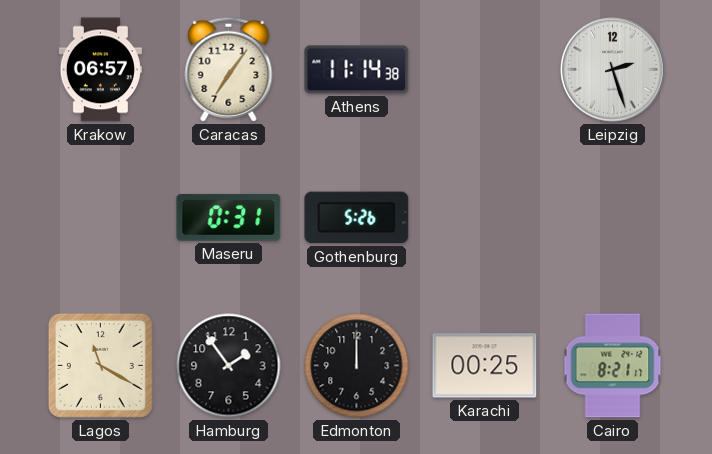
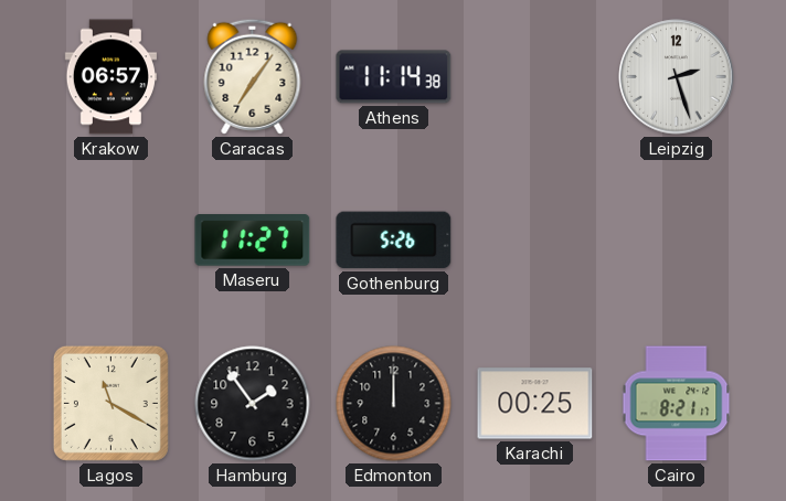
Maseru: 0:31 -> 11:27
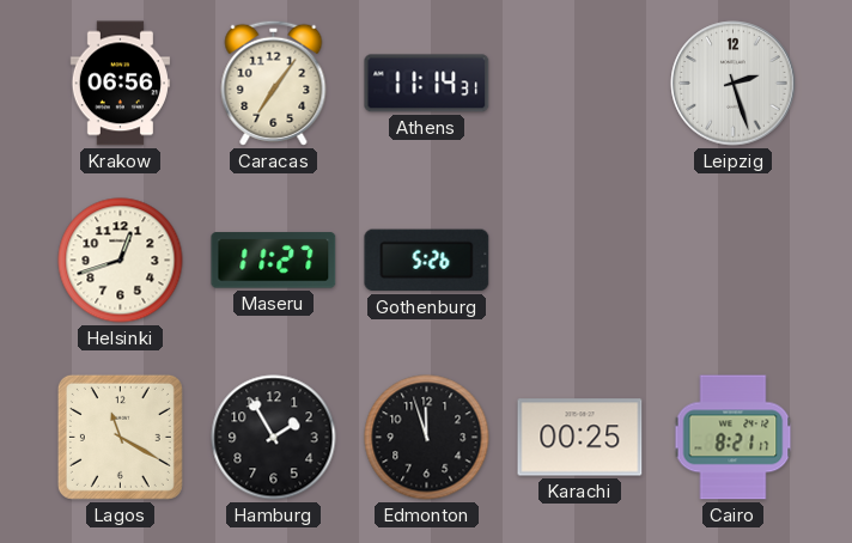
Krakow: 06:57 -> 06:56
Athens: 11:14:38 -> 11:14:31
Helsinki: none -> 12:42
Hamburg: 1:54 -> 1:55
Edmonton: 12:00 -> 11:57
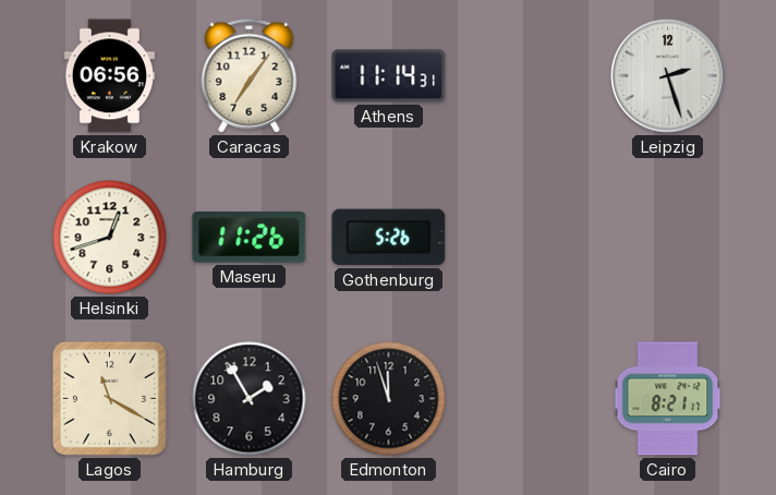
Maseru: 11:27 -> 11:26
Karachi: 00:25 -> none
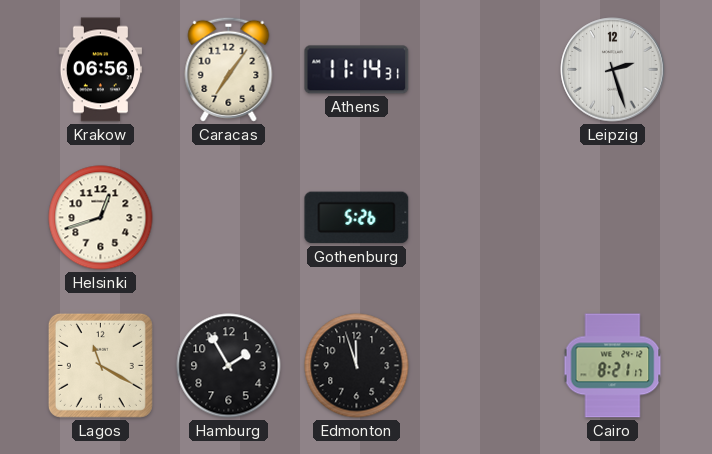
Maseru: 11:26 -> none
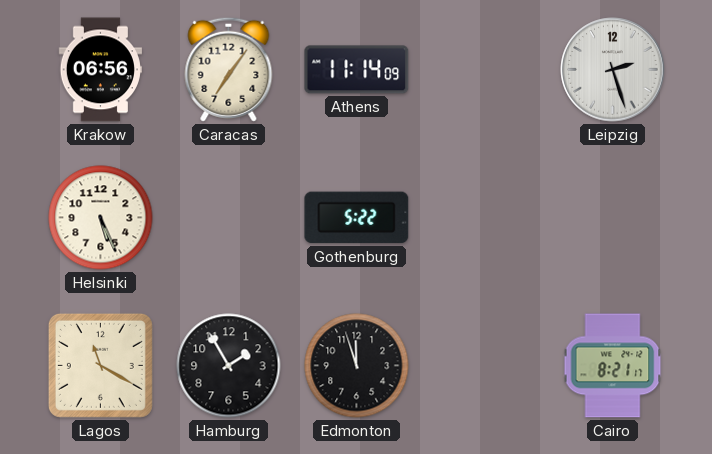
Athens: 11:14:31 -> 11:14:09
Helsinki: 12:42 -> 5:26
Gothenburg: 5:26 -> 5:22
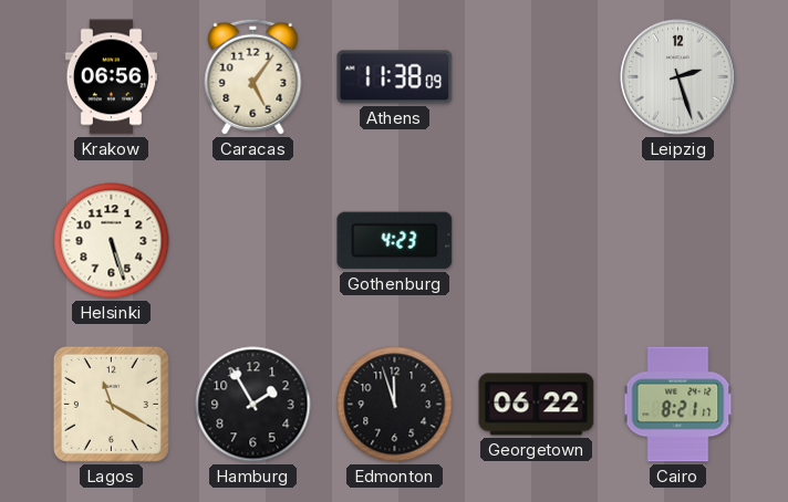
Caracas: 7:06 -> 5:06
Athens: 11:14 -> 11:38
Helsinki: 5:26 -> 5:27
Gothenburg: 5:22 -> 4:23
Georgetown: none -> 06:22
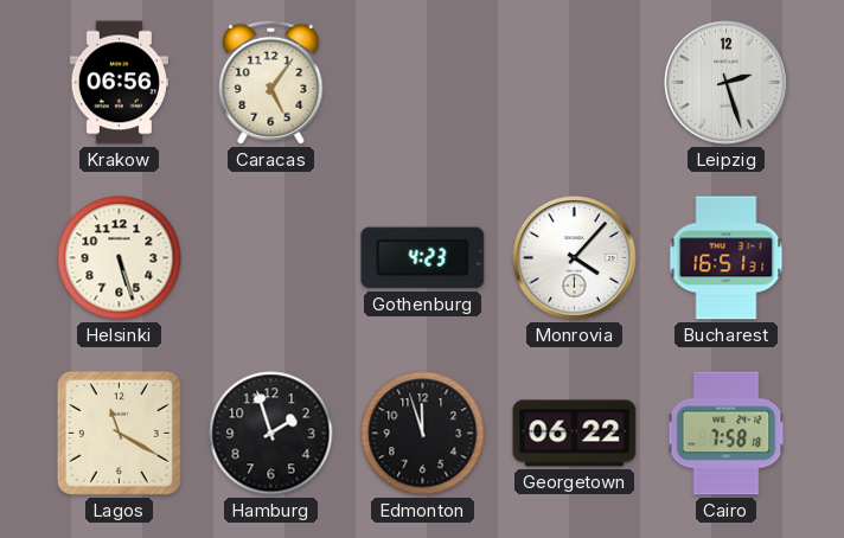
Athens: 11:38 -> none
Monrovia: none -> 4:07
Bucharest: none -> 16:51
Hamburg: 1:55 -> 1:57
Cairo: 8:21 -> 7:58
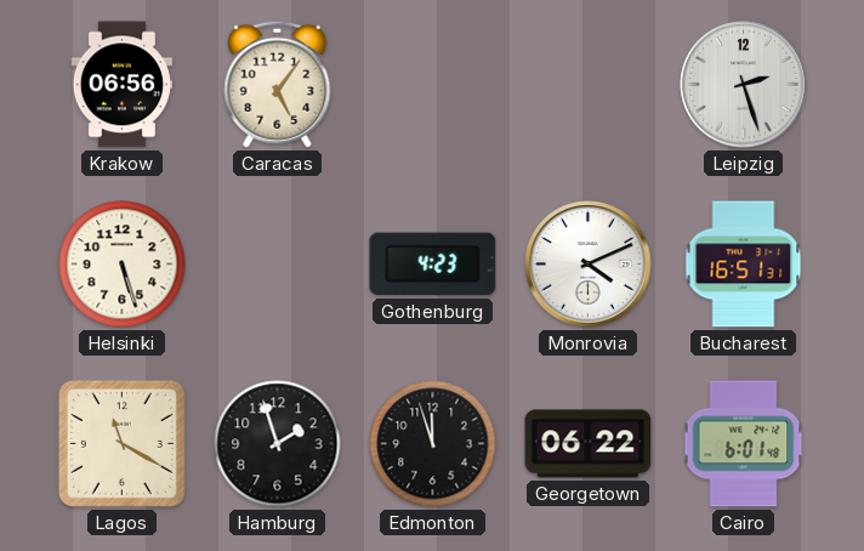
Monrovia: 4:07 -> 4:11
Cairo: 7:58 -> 6:01
